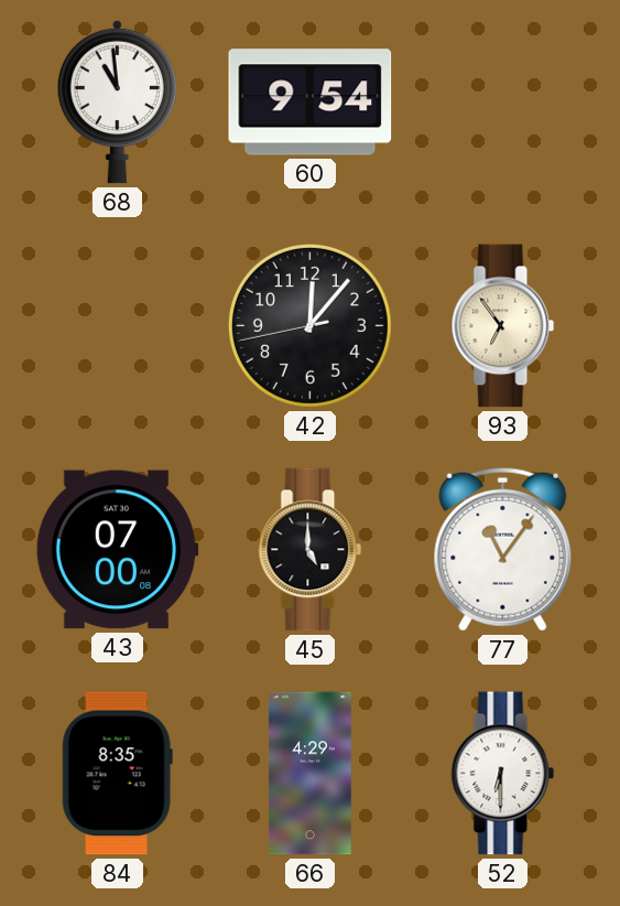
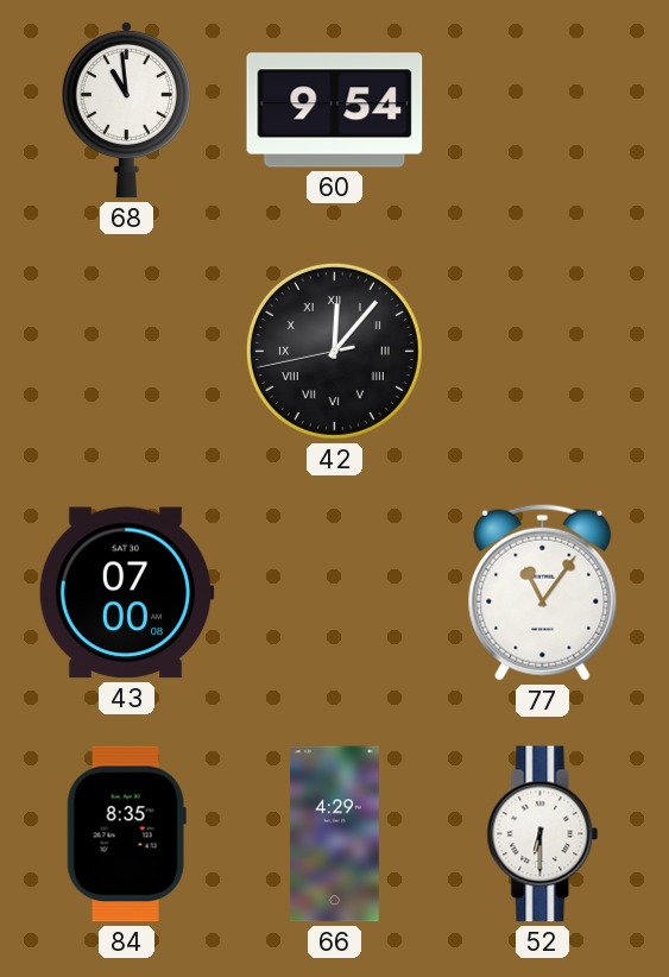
42 numerals: Arabic -> Roman
93: 6:54 -> none
45: 5:00 -> none
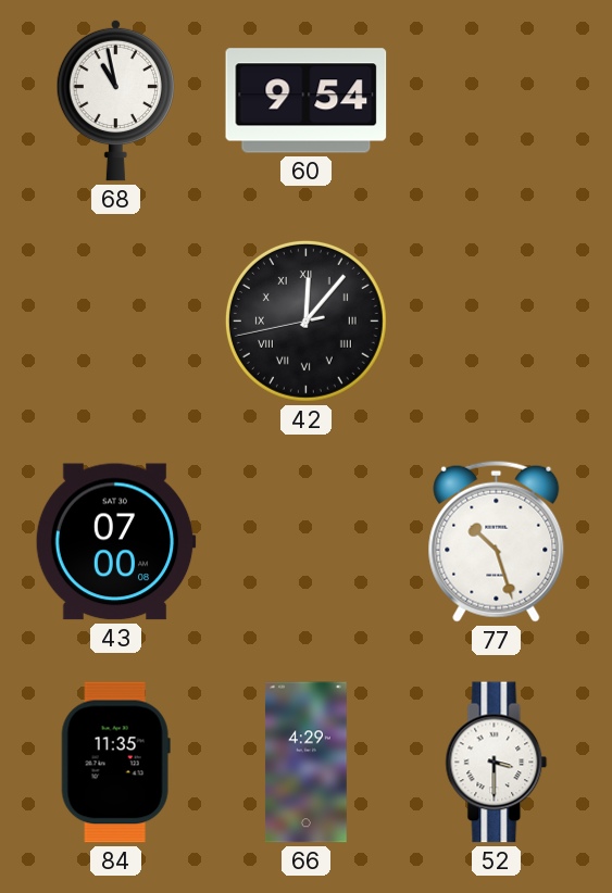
68: 10:59 -> 10:58
77: 11:06 -> 10:27
84: 8:35 -> 11:35
52: 6:30 -> 3:30
